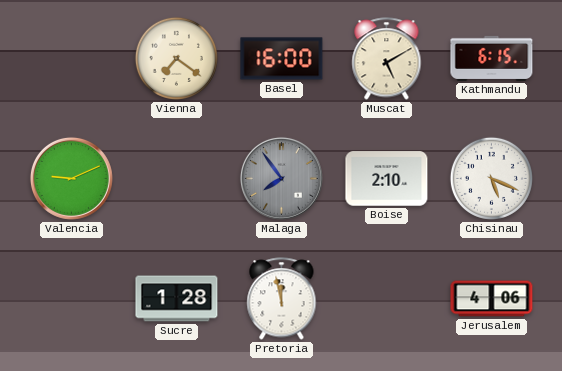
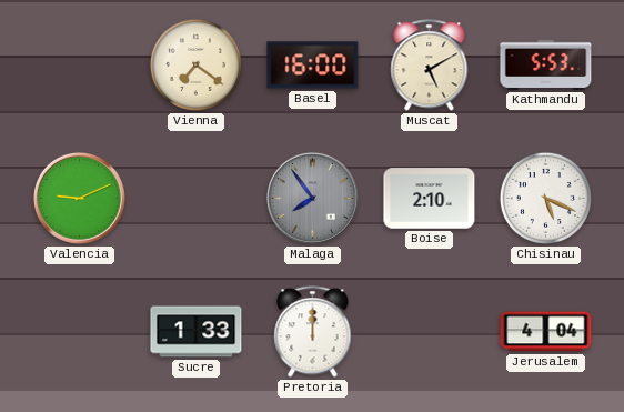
Kathmandu: 6:15 -> 5:53
Sucre: 1:28 -> 1:33
Pretoria: 11:58 -> 12:00
Jerusalem: 4:06 -> 4:04
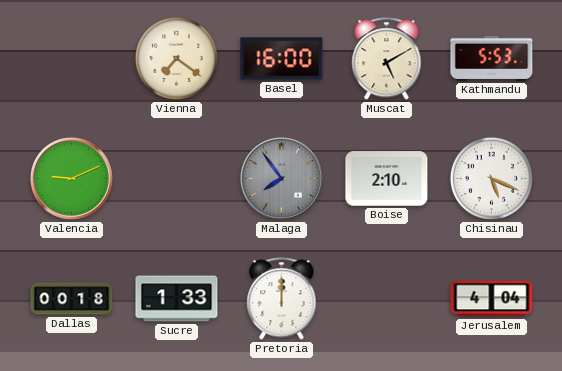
Dallas: none -> 00:18
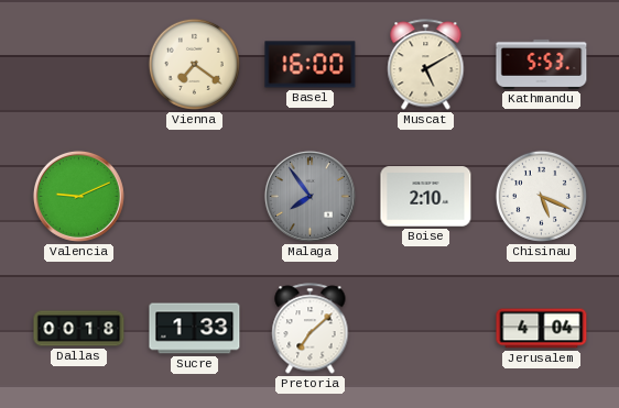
Pretoria: 12:00 -> 7:08
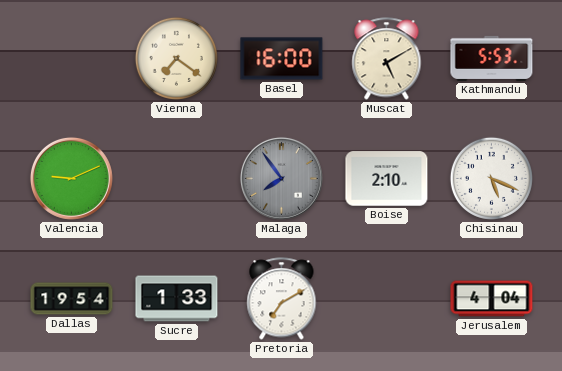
Dallas: 00:18 -> 19:54
Pretoria: 7:08 -> 7:10
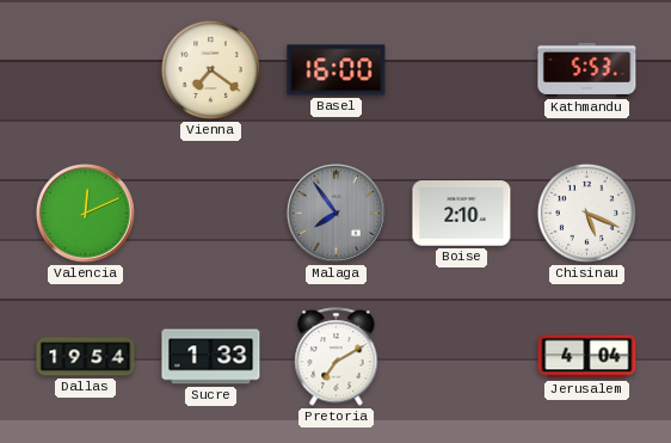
Muscat: 5:10 -> none
Valencia: 9:11 -> 12:11
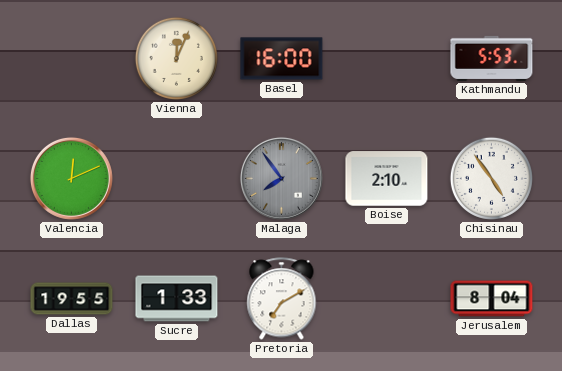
Vienna: 7:21 -> 12:04
Chisinau: 5:19 -> 4:54
Dallas: 19:54 -> 19:55
Jerusalem: 4:04 -> 8:04
